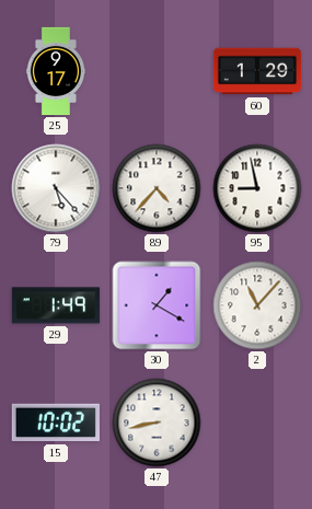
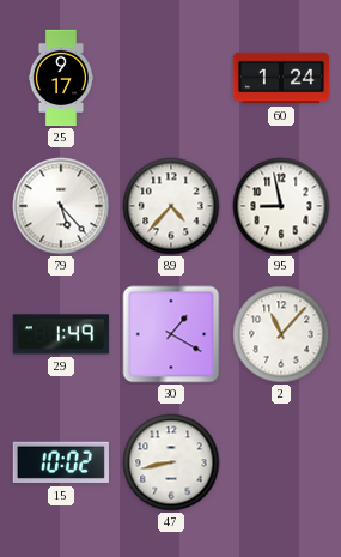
60: 1:29 -> 1:24
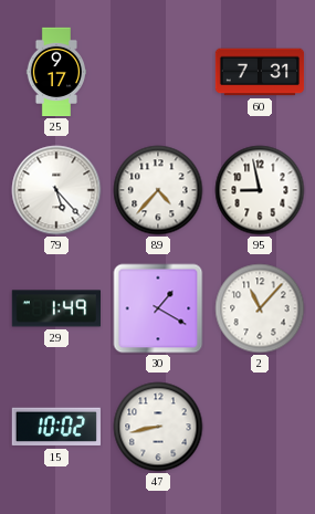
60: 1:24 -> 7:31
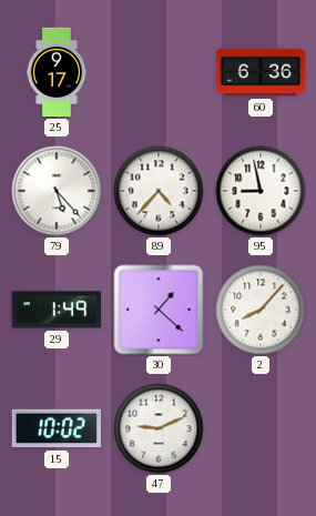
60: 7:31 -> 6:36
30: 1:20 -> 1:22
2: 11:07 -> 8:07
47: 8:43 -> 9:11
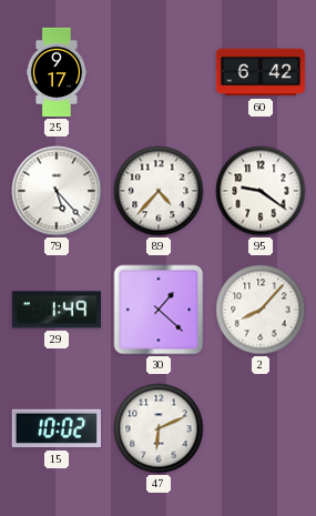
60: 6:36 -> 6:42
95: 8:58 -> 9:21
47: 9:11 -> 6:11
